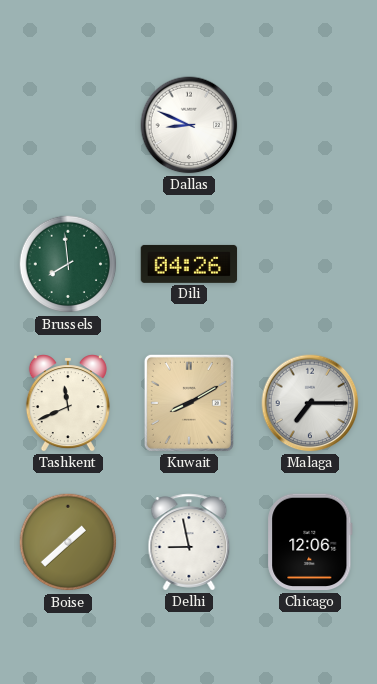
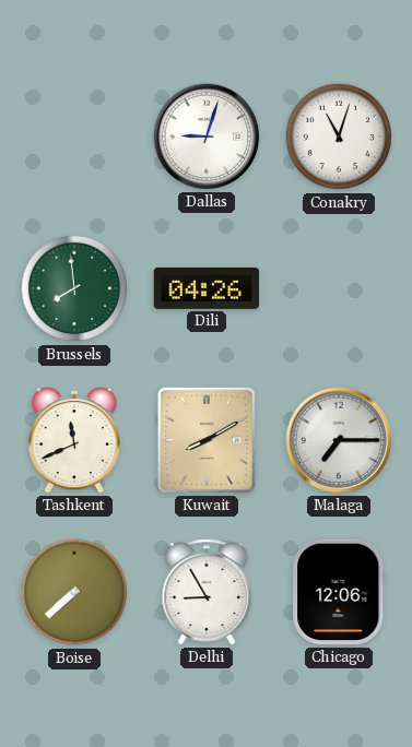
Dallas: 8:49 -> 9:03
Conakry: none -> 11:03
Boise: 1:38 -> 7:38
Delhi: 8:58 -> 8:55
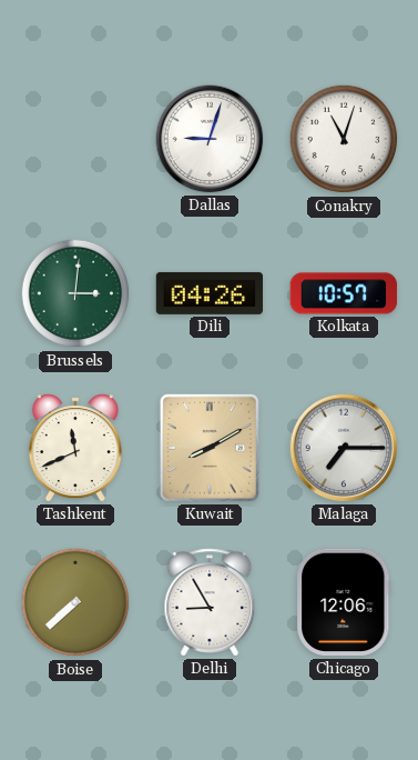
Brussels: 7:59 -> 3:01
Kolkata: none -> 10:57
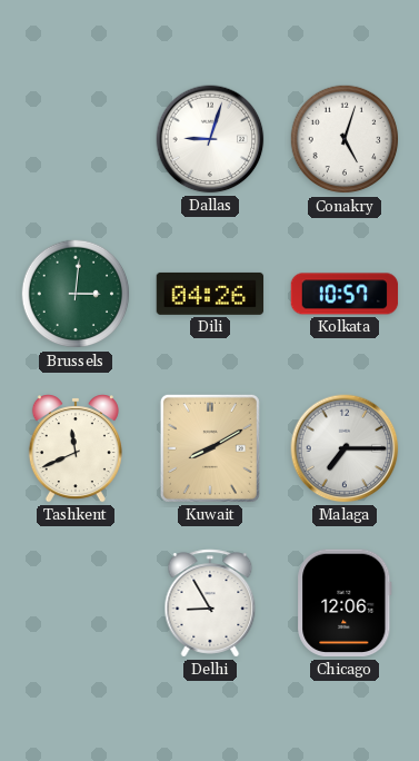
Conakry: 11:03 -> 5:03
Boise: 7:38 -> none
